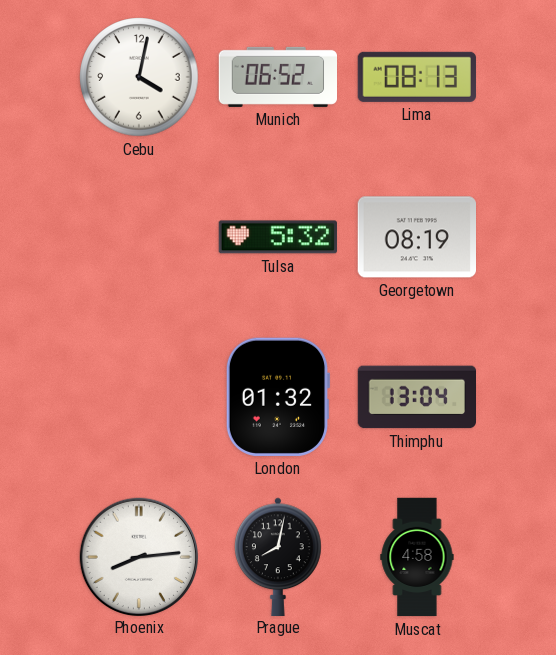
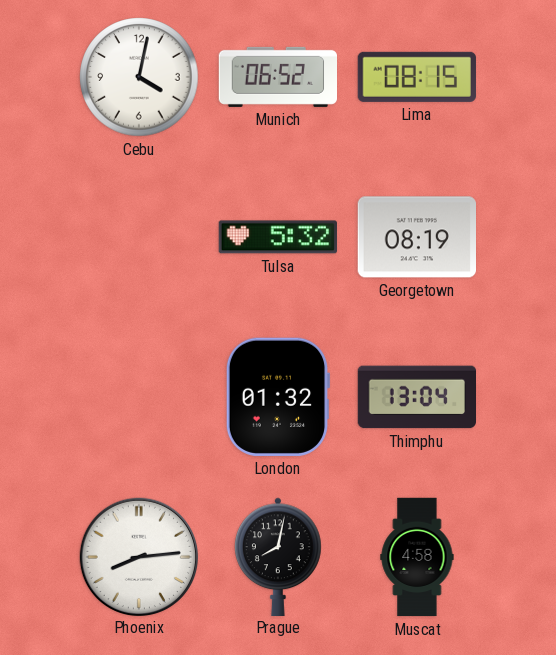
Lima: 08:13 -> 08:15
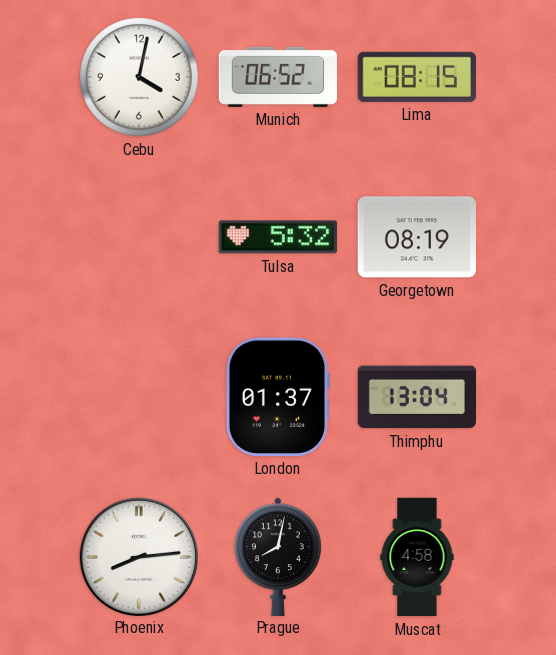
London: 01:32 -> 01:37
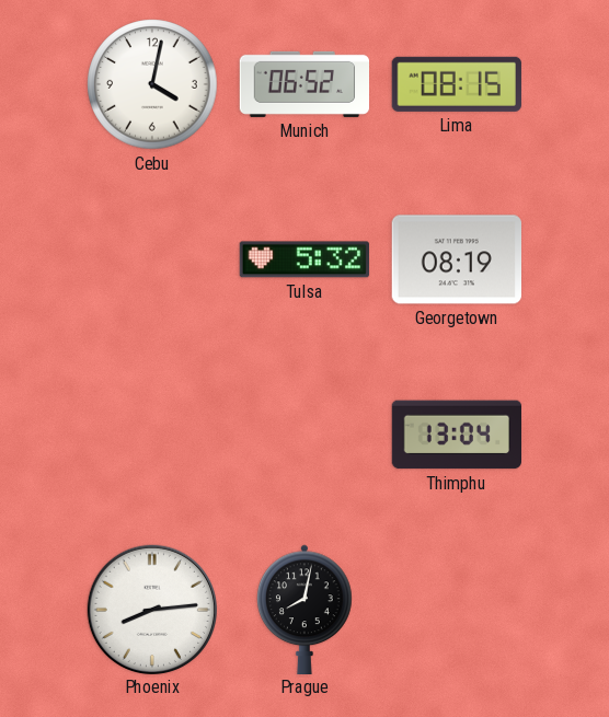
London: 01:37 -> none
Muscat: 4:58 -> none
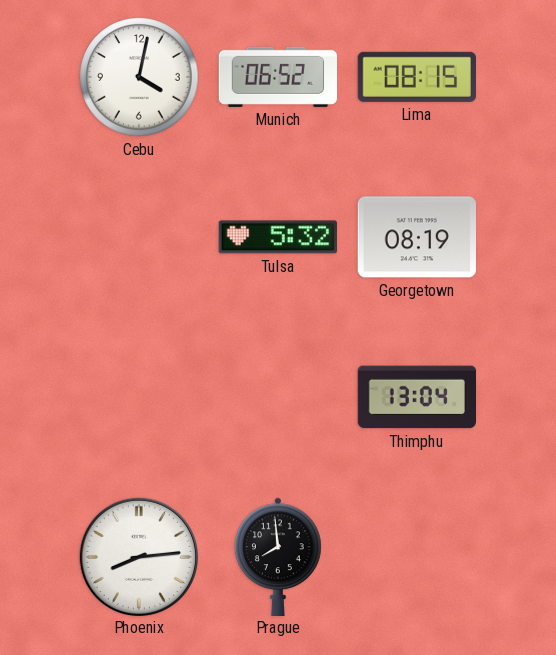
Prague: 8:02 -> 7:59
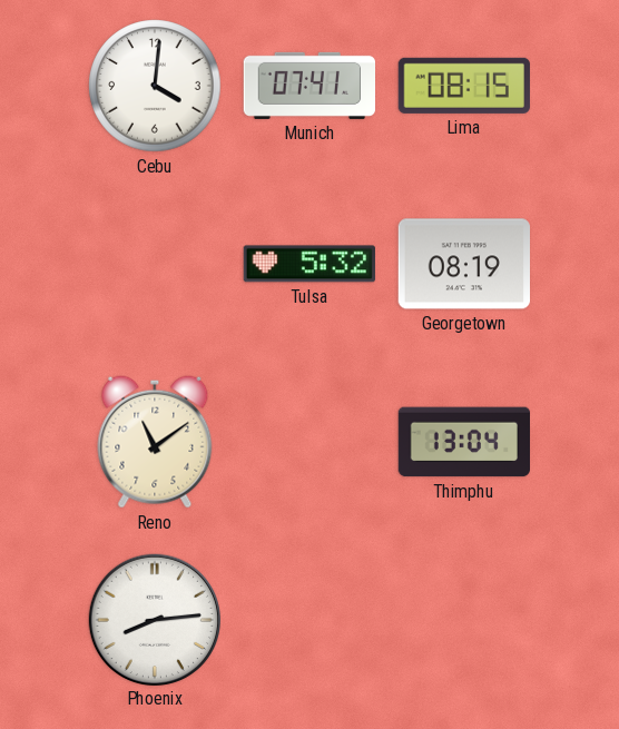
Cebu: 4:02 -> 4:01
Munich: 06:52 -> 07:41
Reno: none -> 11:09
Prague: 7:59 -> none
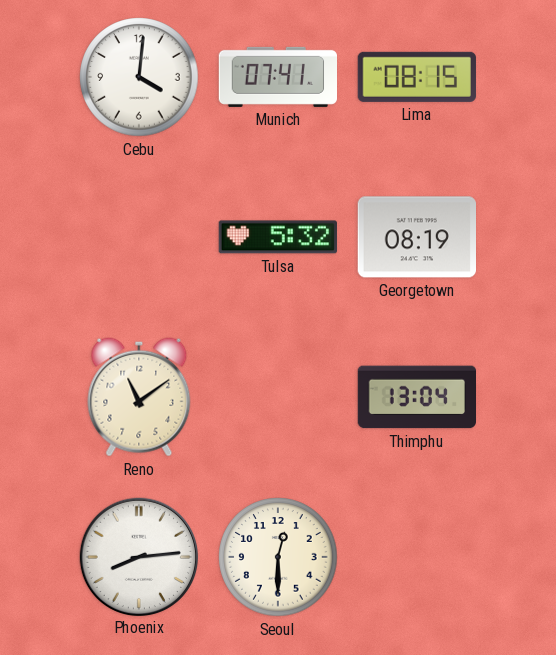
Seoul: none -> 12:30
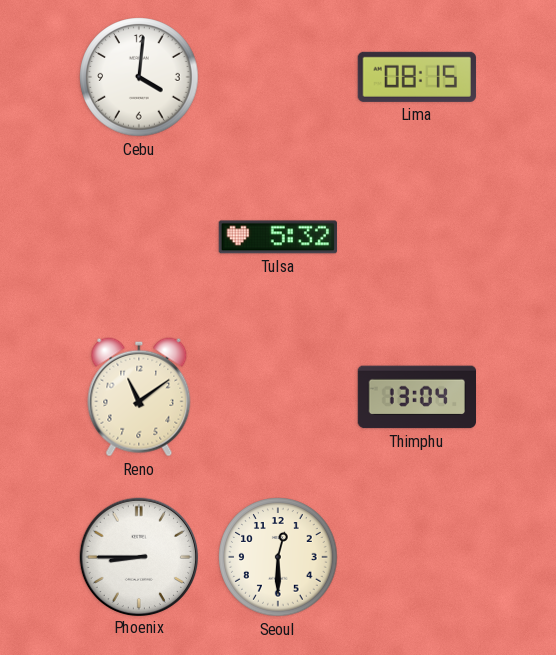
Munich: 07:41 -> none
Georgetown: 08:19 -> none
Phoenix: 8:14 -> 8:45
